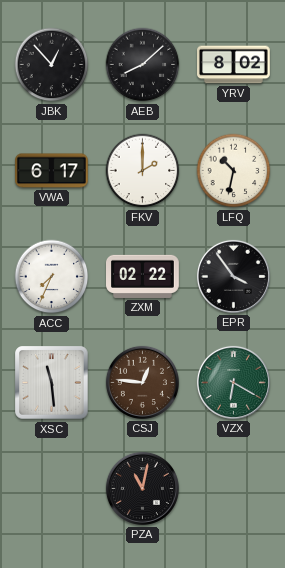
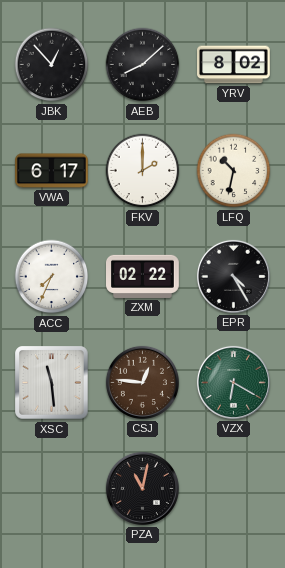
EPR: 3:54 -> 4:25
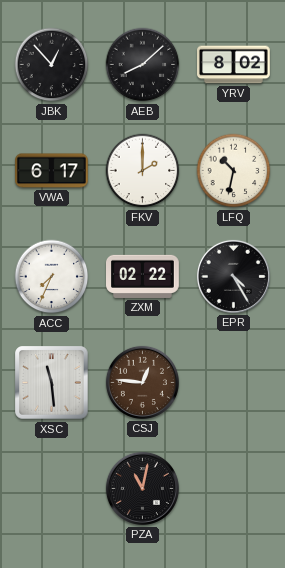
VZX: 6:20 -> none
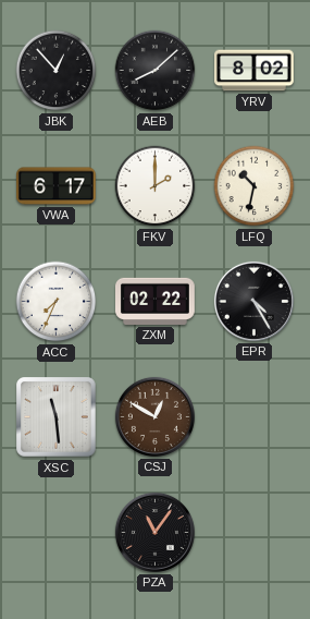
CSJ: 12:46 -> 12:50
PZA: 11:02 -> 11:06
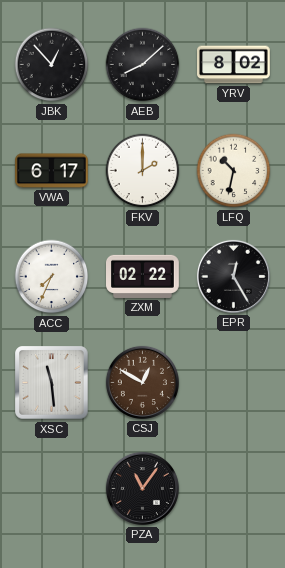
EPR: 4:25 -> 12:25
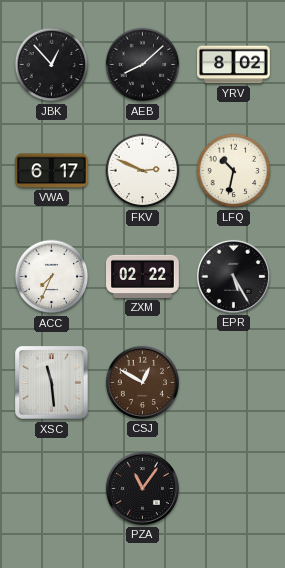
FKV: 2:00 -> 2:49
EPR: 12:25 -> 5:25
